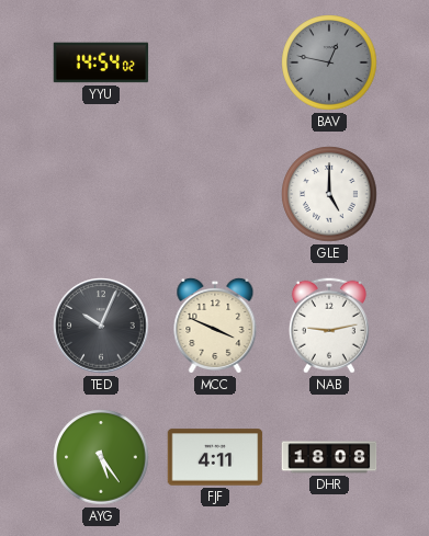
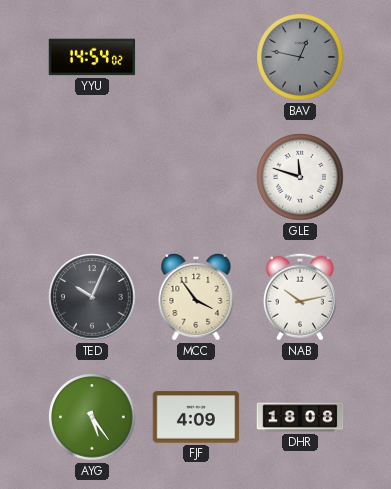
GLE: 5:00 -> 11:48
MCC: 3:49 -> 3:54
NAB: 9:13 -> 10:13
FJF: 4:11 -> 4:09
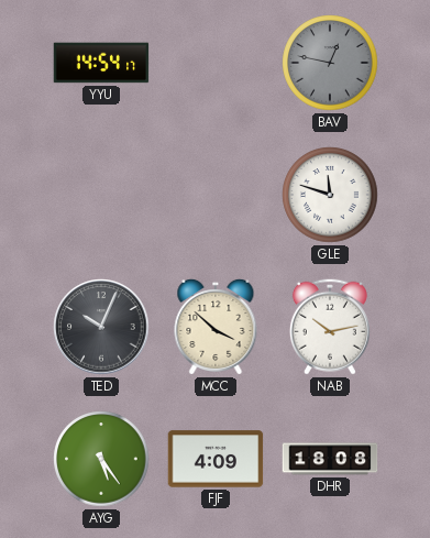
YYU: 14:54:02 -> 14:54:17
MCC: 3:54 -> 3:52
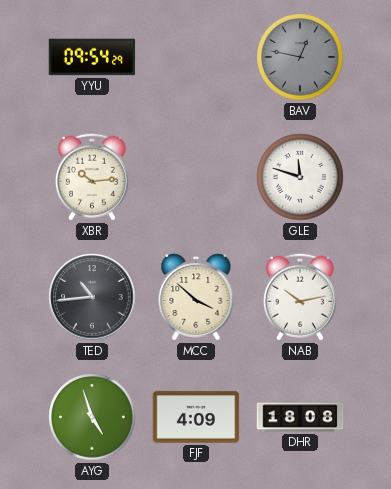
YYU: 14:54 -> 09:54
XBR: none -> 10:14
TED: 10:04 -> 10:44
AYG: 5:24 -> 4:57
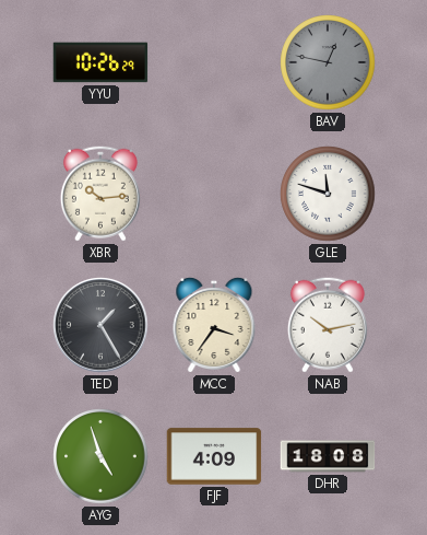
YYU: 09:54 -> 10:26
TED: 10:44 -> 1:25
MCC: 3:52 -> 3:36
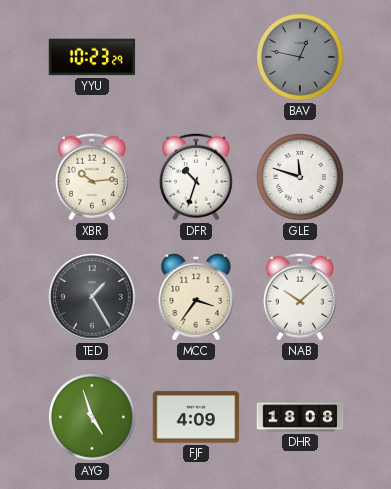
YYU: 10:26 -> 10:23
DFR: none -> 10:33
NAB: 10:13 -> 10:08
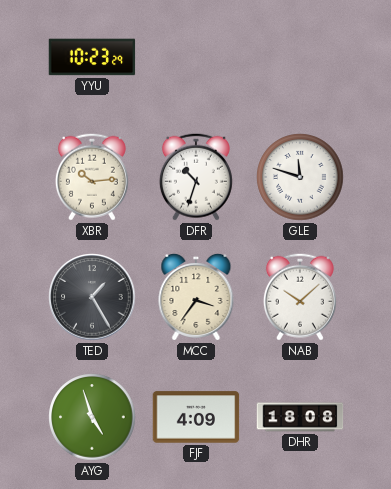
BAV: 12:47 -> none
